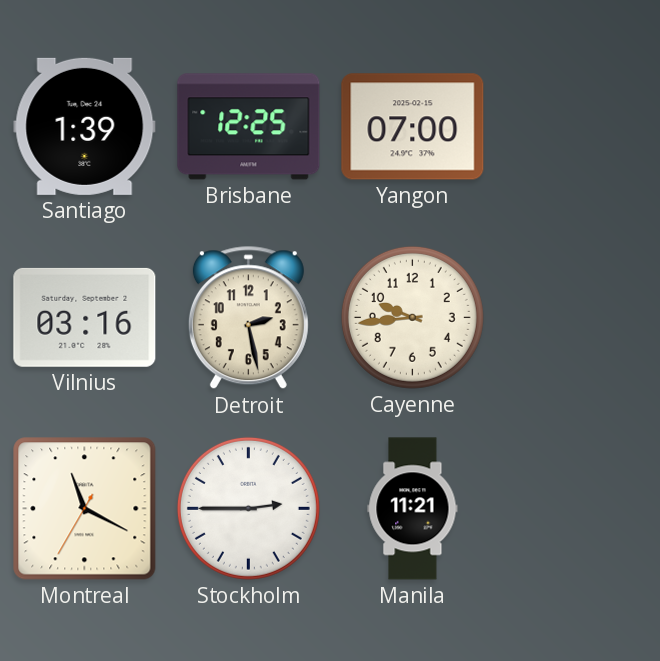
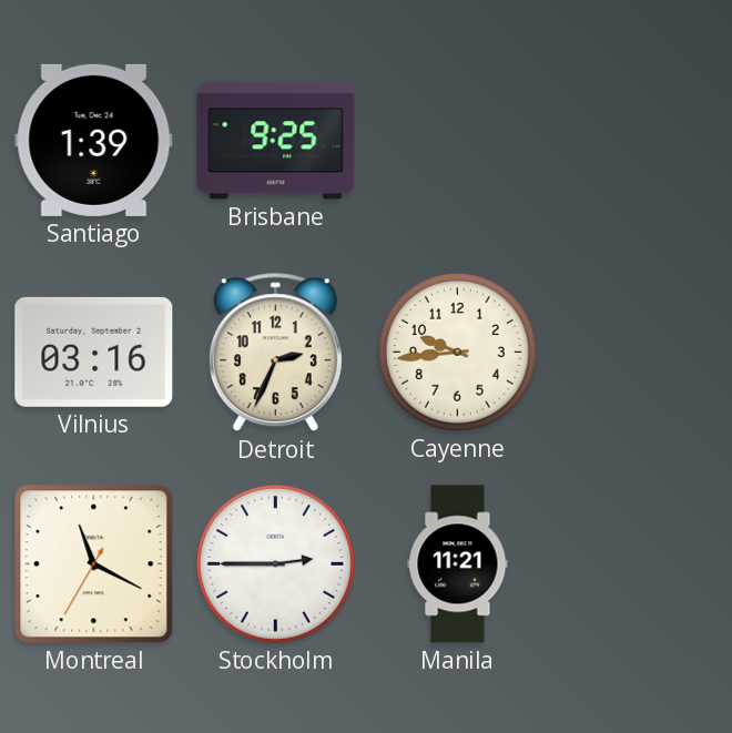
Brisbane: 12:25 -> 9:25
Yangon: 07:00 -> none
Detroit: 2:28 -> 2:34
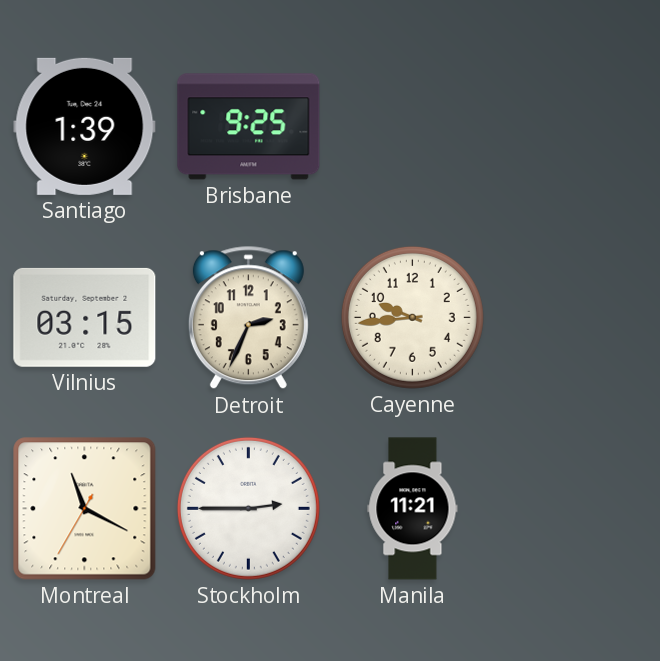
Vilnius: 03:16 -> 03:15
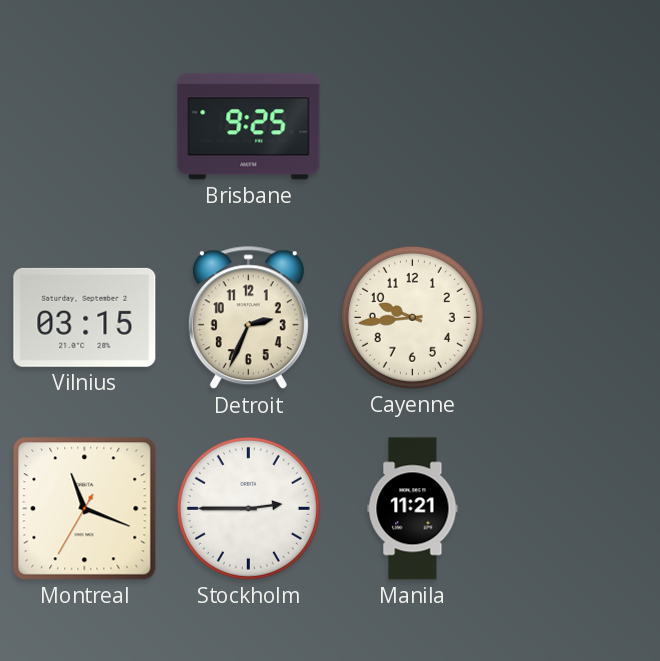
Santiago: 1:39 -> none
Montreal: 11:19 -> 11:18
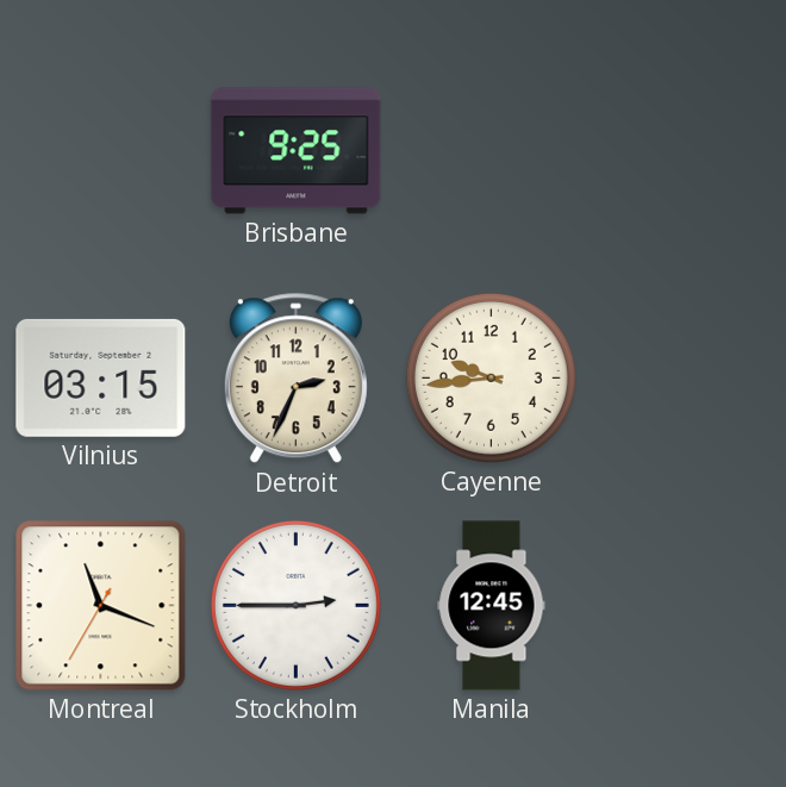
Manila: 11:21 -> 12:45
